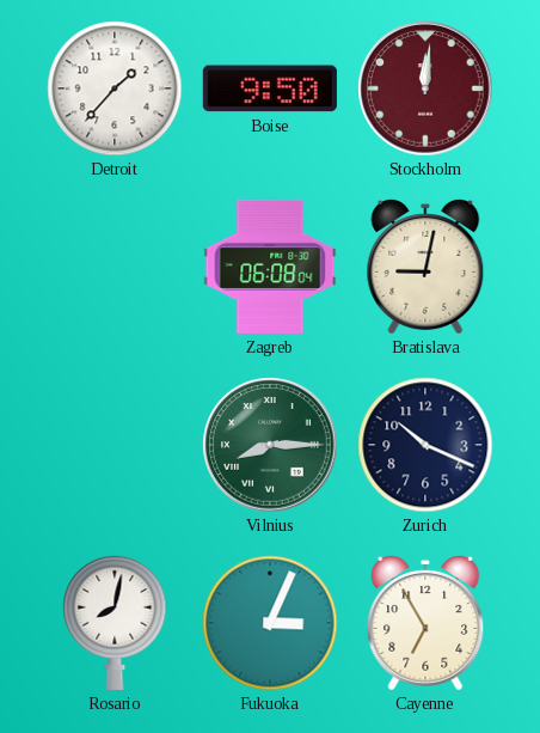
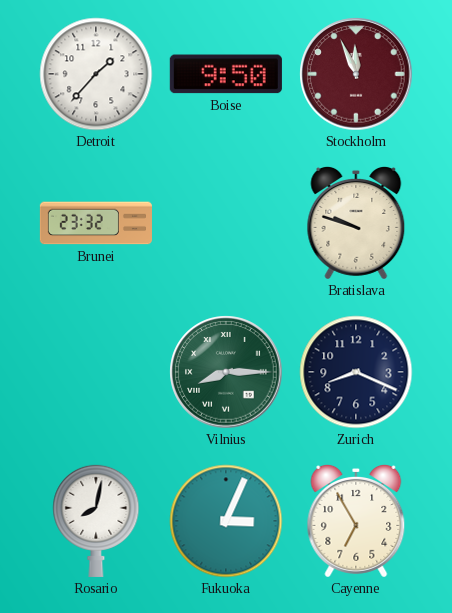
Stockholm: 12:01 -> 11:56
Brunei: none -> 23:32
Zagreb: 06:08 -> none
Bratislava: 9:02 -> 9:48
Zurich: 10:19 -> 8:19
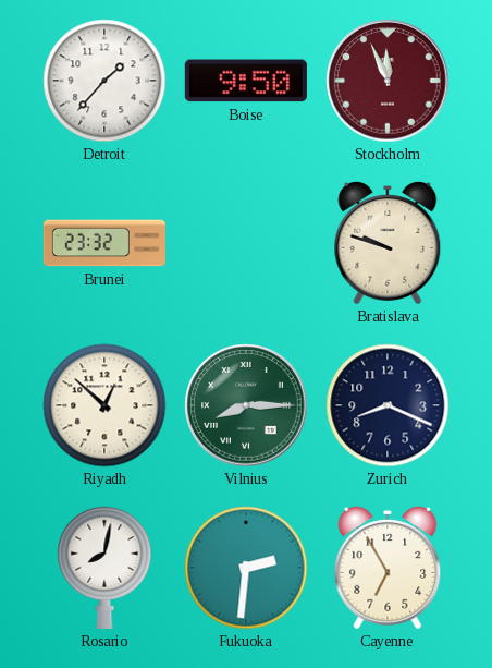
Riyadh: none -> 12:52
Fukuoka: 3:04 -> 2:31
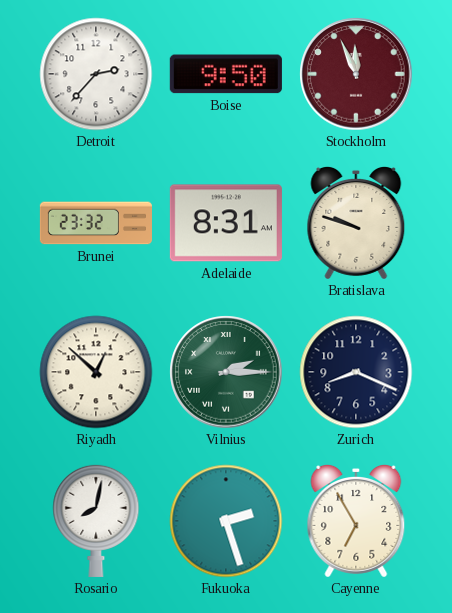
Detroit: 1:37 -> 2:37
Adelaide: none -> 8:31
Vilnius: 8:15 -> 2:15
Fukuoka: 2:31 -> 2:27
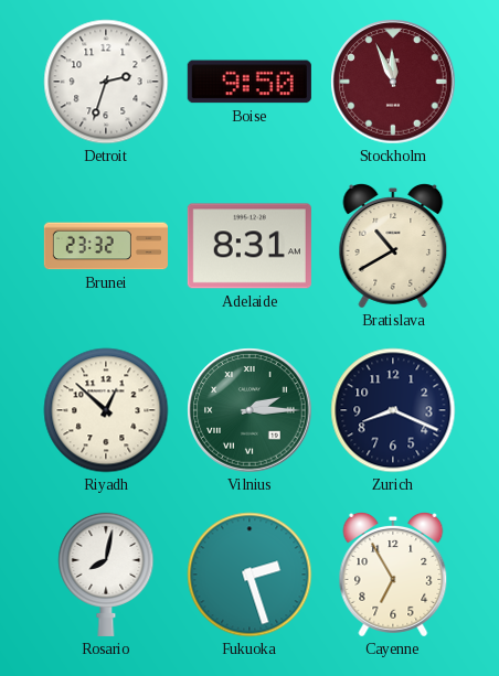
Detroit: 2:37 -> 2:33
Bratislava: 9:48 -> 10:40
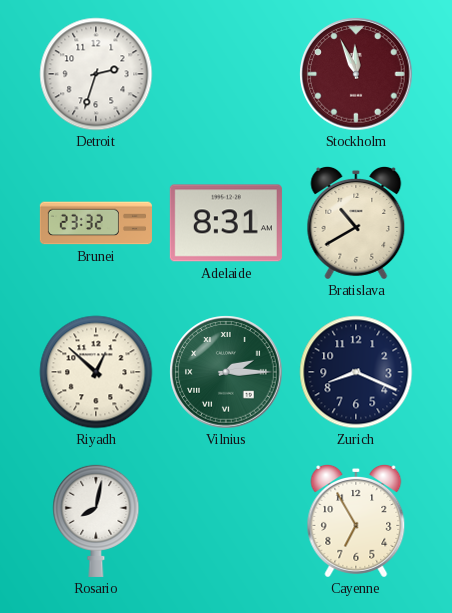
Boise: 9:50 -> none
Fukuoka: 2:27 -> none
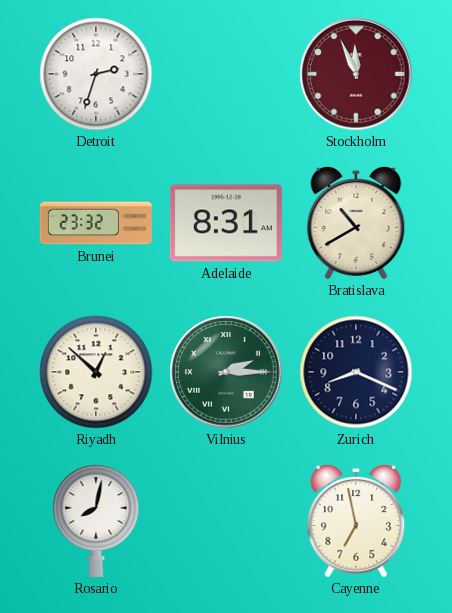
Cayenne: 6:55 -> 6:58
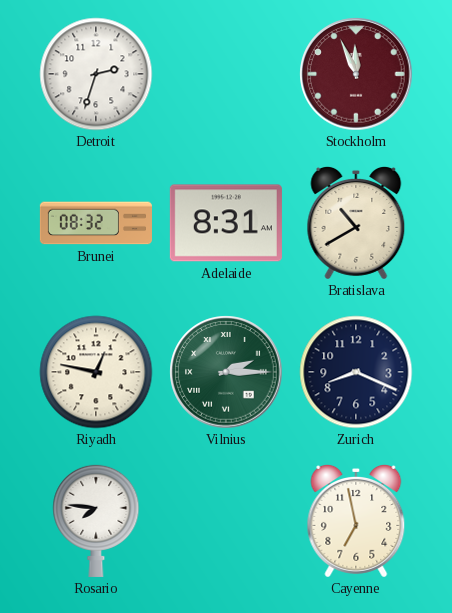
Brunei: 23:32 -> 08:32
Riyadh: 12:52 -> 12:47
Rosario: 8:02 -> 7:46
